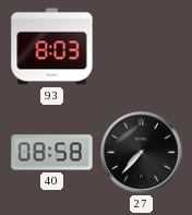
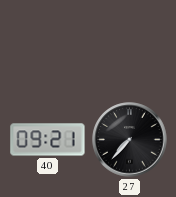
93: 8:03 -> none
40: 08:58 -> 09:21
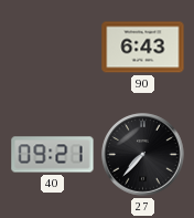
90: none -> 6:43
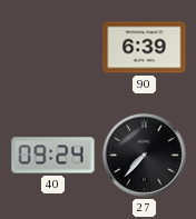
90: 6:43 -> 6:39
40: 09:21 -> 09:24
